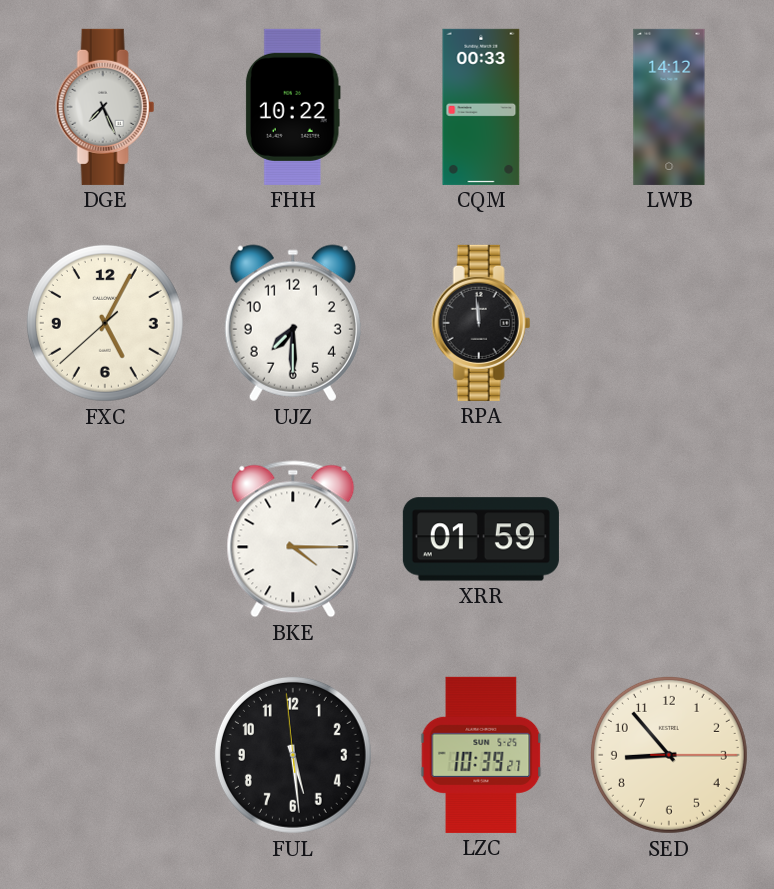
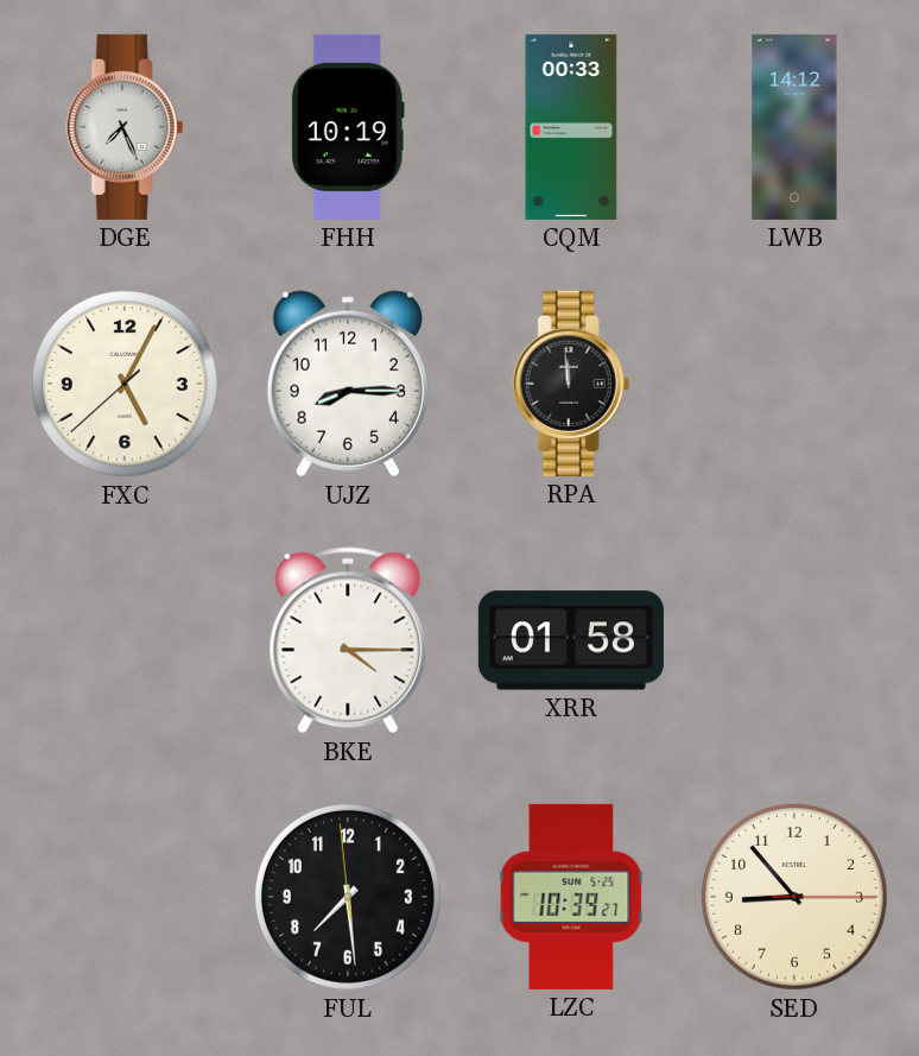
FHH: 10:22 -> 10:19
UJZ: 7:30 -> 8:15
XRR: 01:59 -> 01:58
FUL: 5:28 -> 7:28
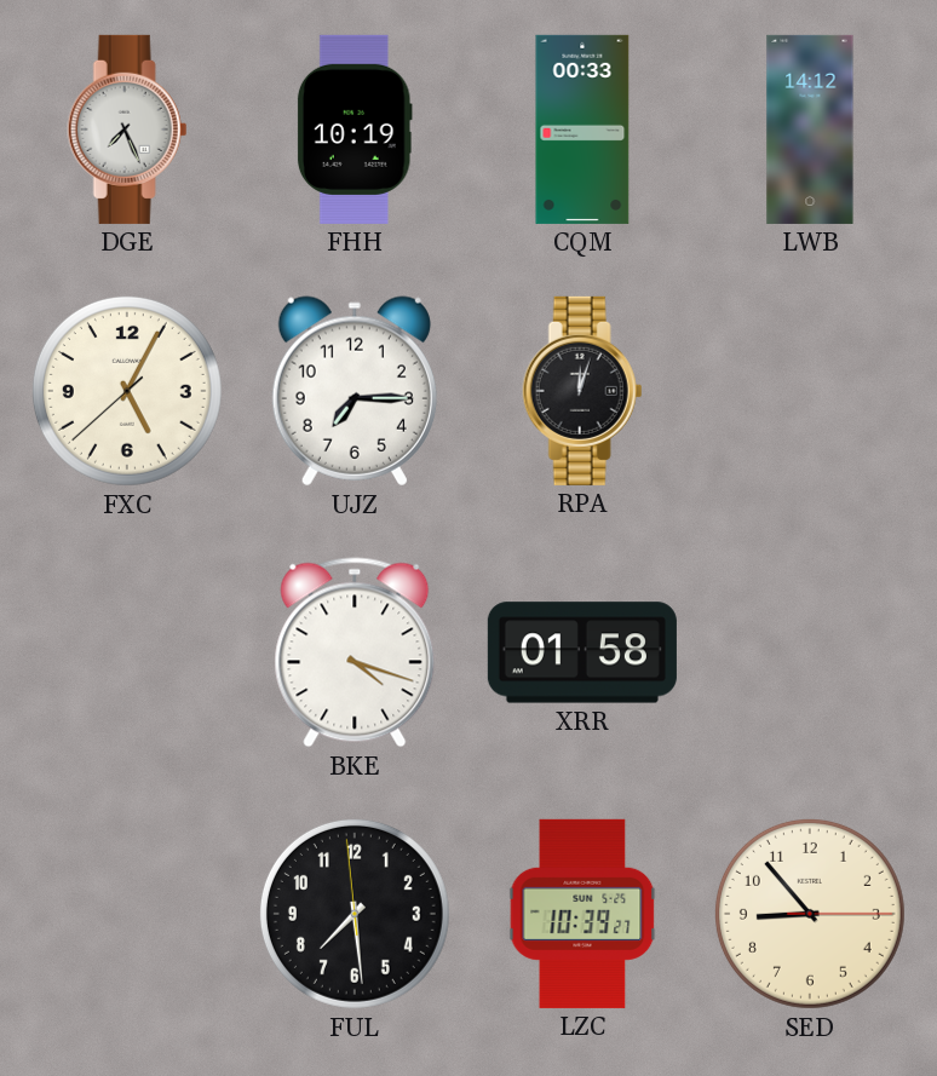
UJZ: 8:15 -> 7:15
RPA: 11:59 -> 12:03
BKE: 4:15 -> 4:18
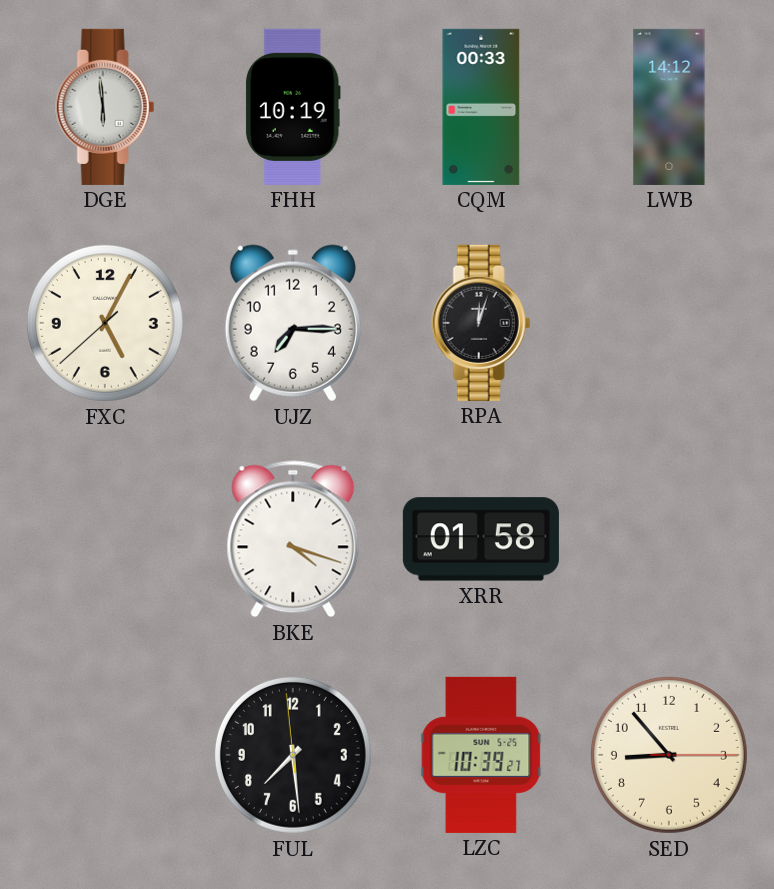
DGE: 7:26 -> 5:59
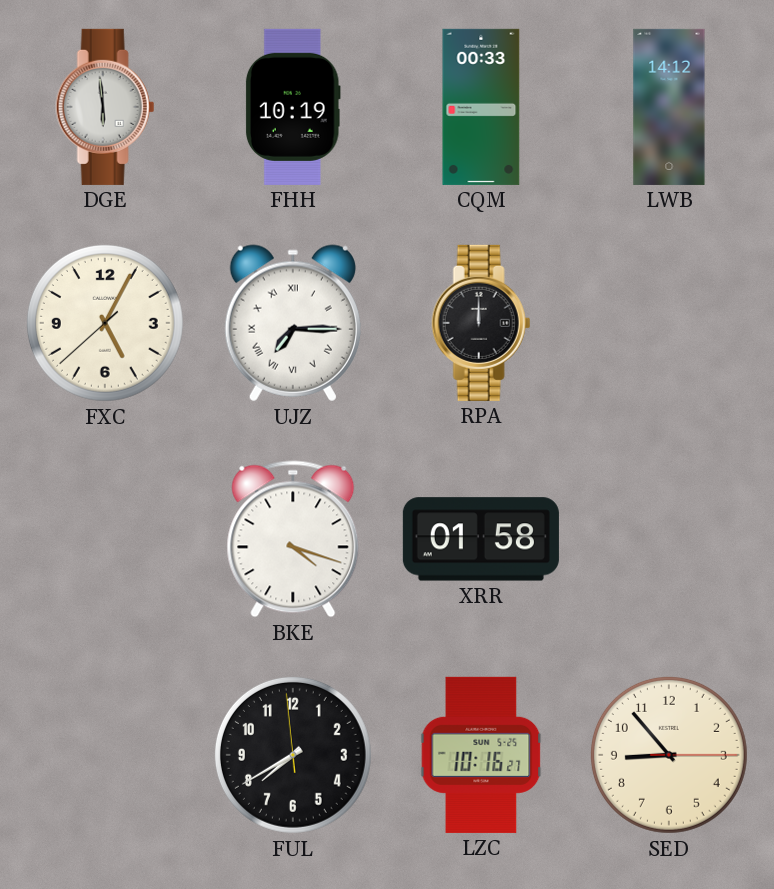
UJZ numerals: Arabic -> Roman
RPA: 12:03 -> 12:00
FUL: 7:28 -> 7:39
LZC: 10:39 -> 10:16
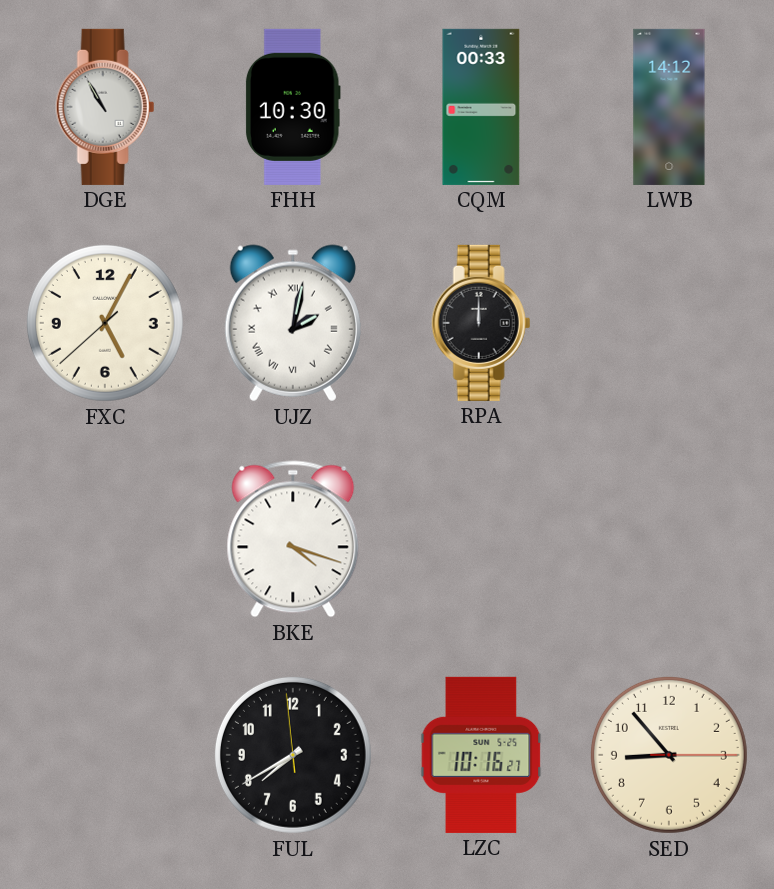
DGE: 5:59 -> 10:55
FHH: 10:19 -> 10:30
UJZ: 7:15 -> 2:02
XRR: 01:58 -> none
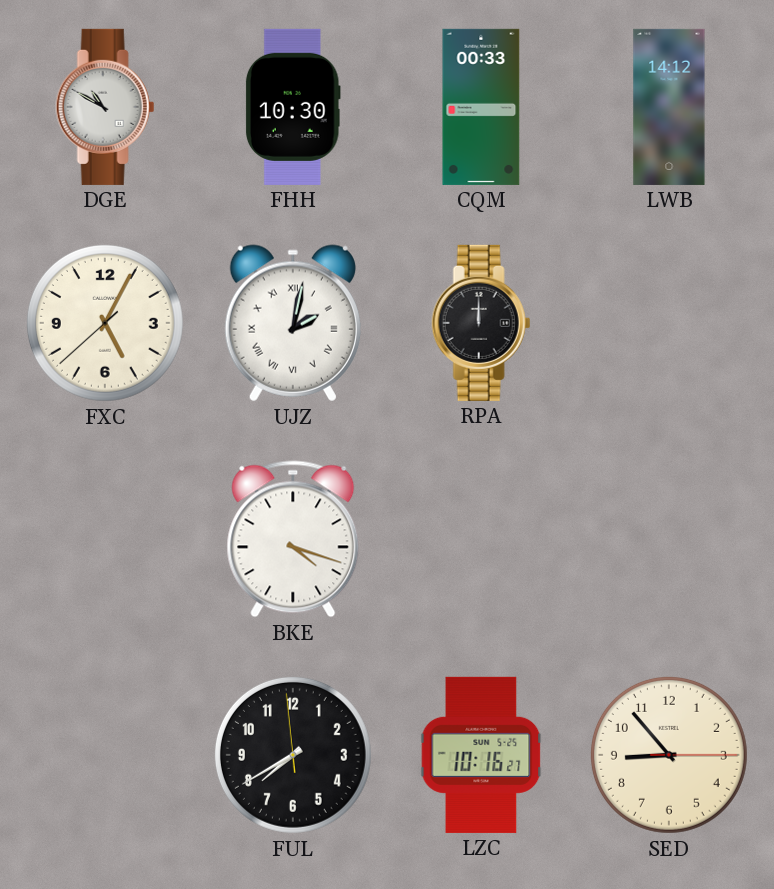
DGE: 10:55 -> 10:50
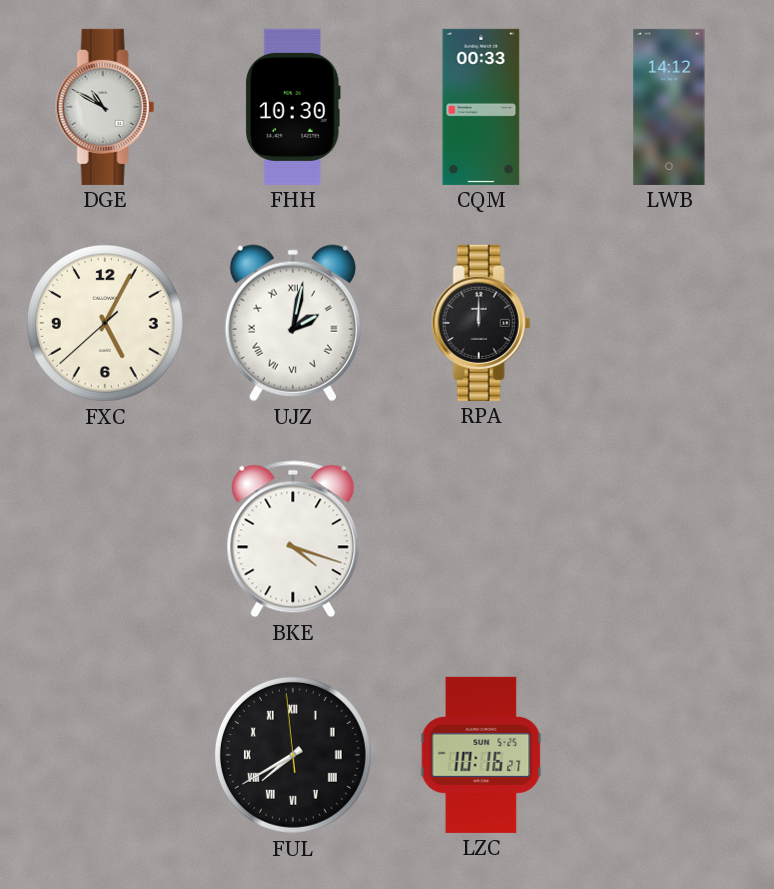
FUL numerals: Arabic -> Roman
SED: 8:53 -> none
